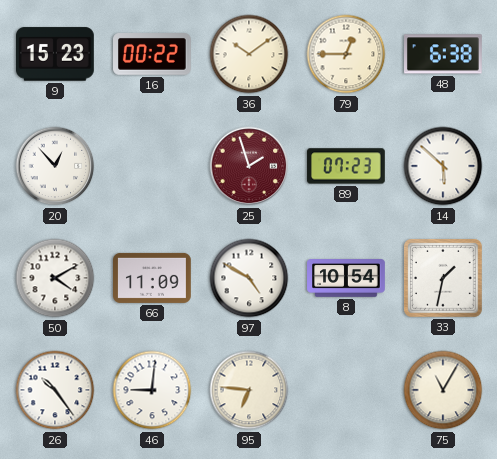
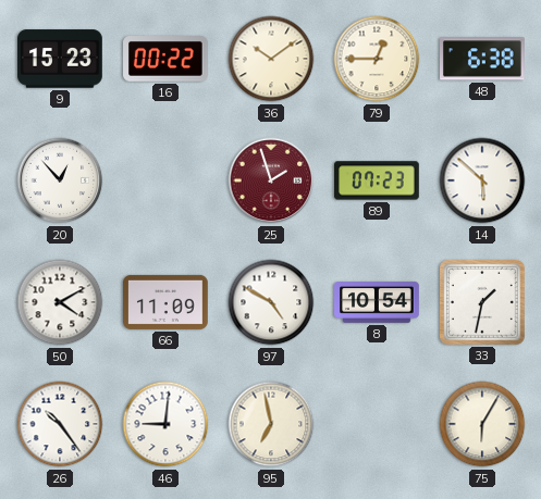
95: 6:46 -> 6:58
75: 11:05 -> 6:05
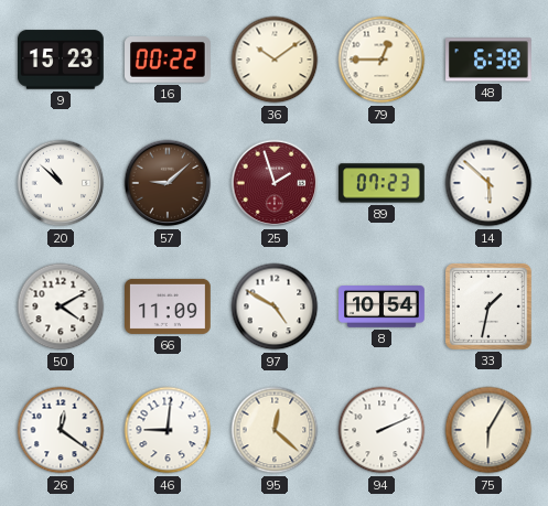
20: 12:53 -> 10:52
57: none -> 9:08
26: 10:24 -> 12:21
95: 6:58 -> 12:22
94: none -> 2:11
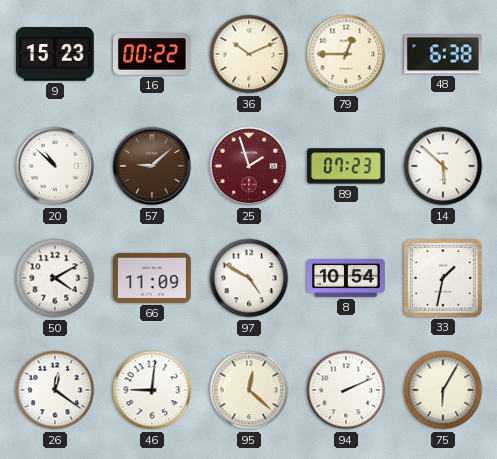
36: 10:09 -> 10:11
